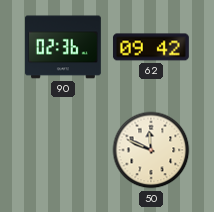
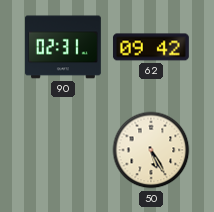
90: 02:36 -> 02:31
50: 11:49 -> 5:25
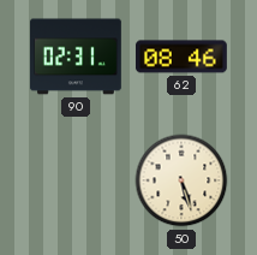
62: 09:42 -> 08:46
50: 5:25 -> 5:27
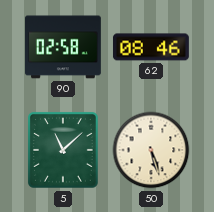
90: 02:31 -> 02:58
5: none -> 11:08
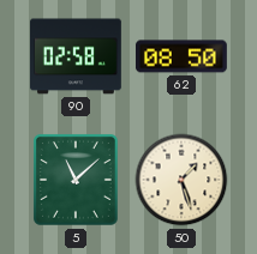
62: 08:46 -> 08:50
50: 5:27 -> 1:27
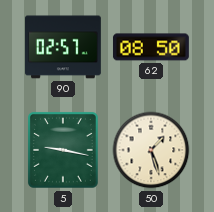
90: 02:58 -> 02:57
5: 11:08 -> 9:17
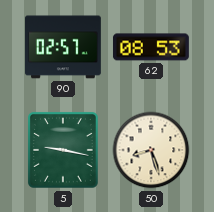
62: 08:50 -> 08:53
50: 1:27 -> 8:27
